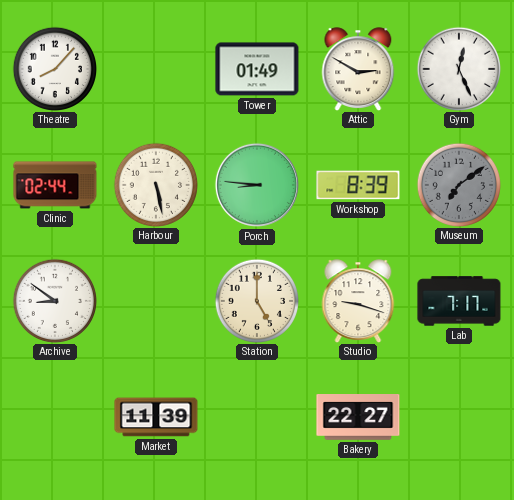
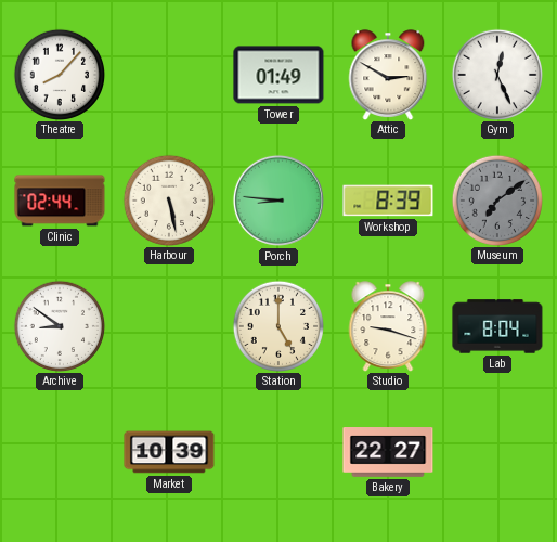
Lab: 7:17 -> 8:04
Market: 11:39 -> 10:39
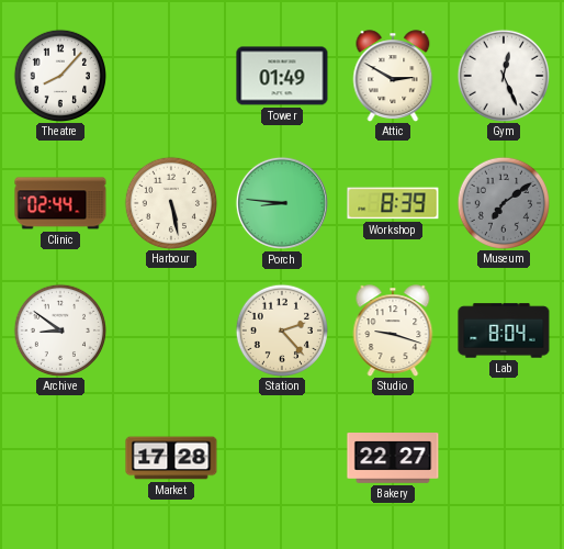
Station: 5:00 -> 2:23
Market: 10:39 -> 17:28
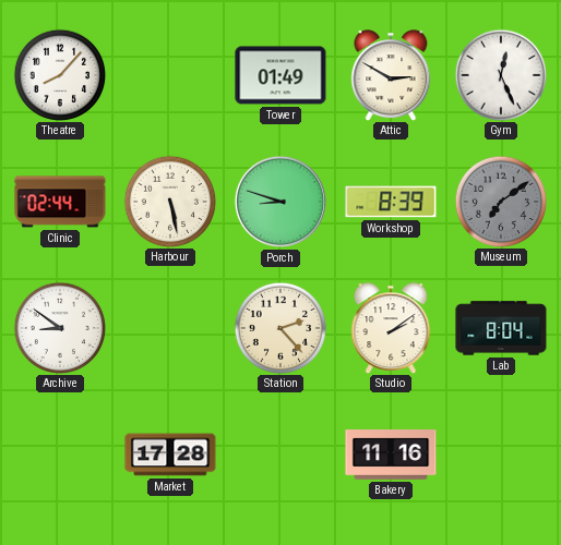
Porch: 8:46 -> 8:48
Studio: 9:18 -> 2:09
Bakery: 22:27 -> 11:16
